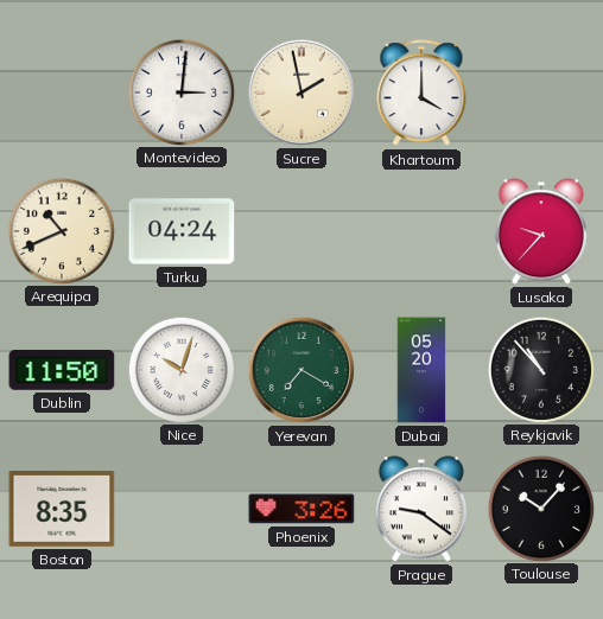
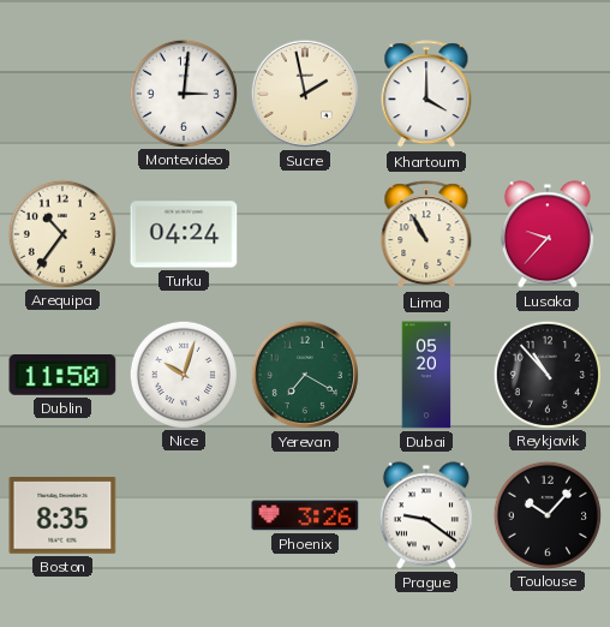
Arequipa: 10:41 -> 10:36
Lima: none -> 10:55
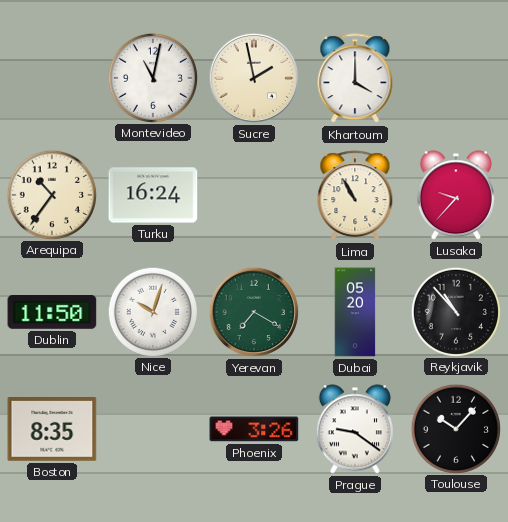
Montevideo: 3:01 -> 11:02
Turku: 04:24 -> 16:24
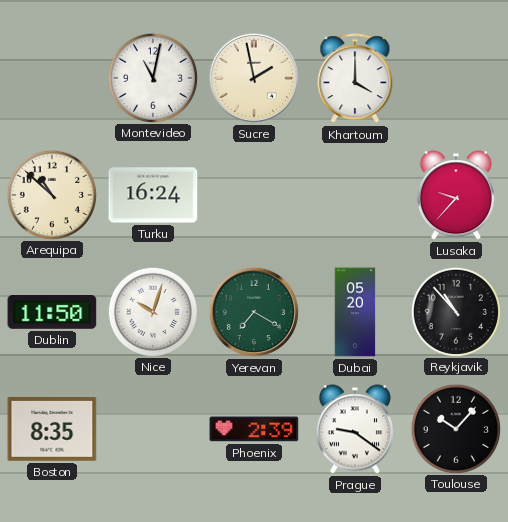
Arequipa: 10:36 -> 10:52
Lima: 10:55 -> none
Phoenix: 3:26 -> 2:39
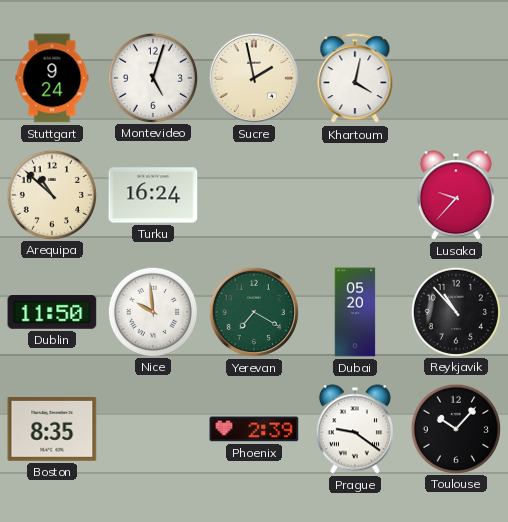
Stuttgart: none -> 9:24
Montevideo: 11:02 -> 5:03
Khartoum: 4:00 -> 4:02
Nice: 10:03 -> 9:59
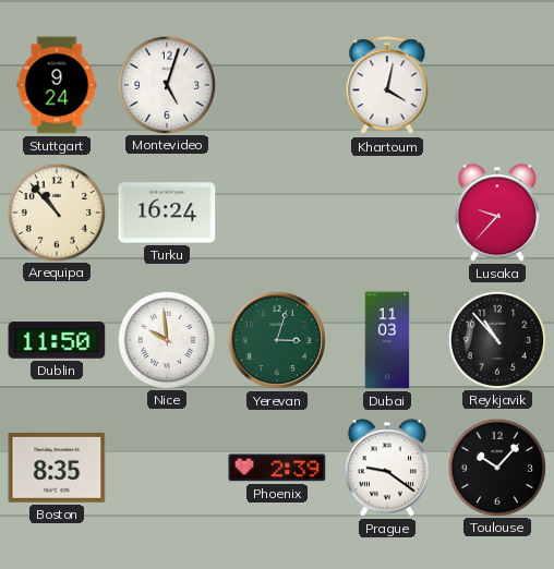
Sucre: 1:58 -> none
Arequipa: 10:52 -> 10:53
Yerevan: 7:20 -> 3:03
Dubai: 05:20 -> 11:03
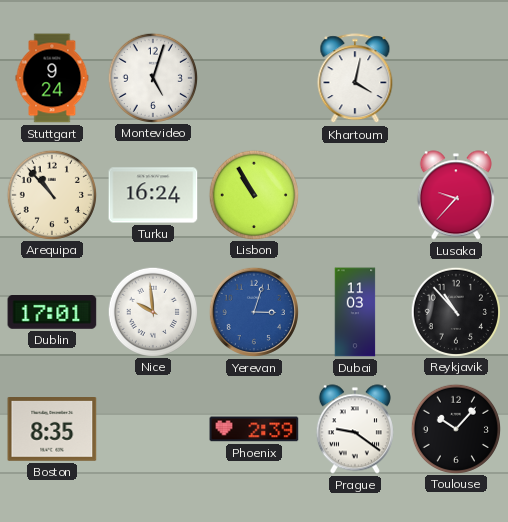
Lisbon: none -> 10:55
Dublin: 11:50 -> 17:01
Yerevan dial: green -> blue
